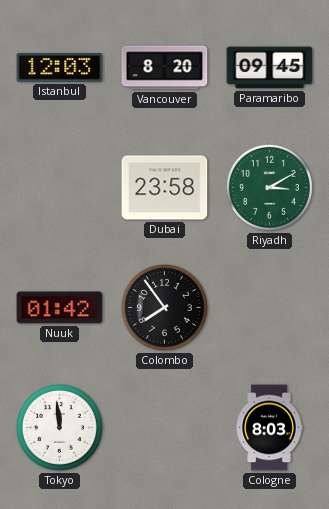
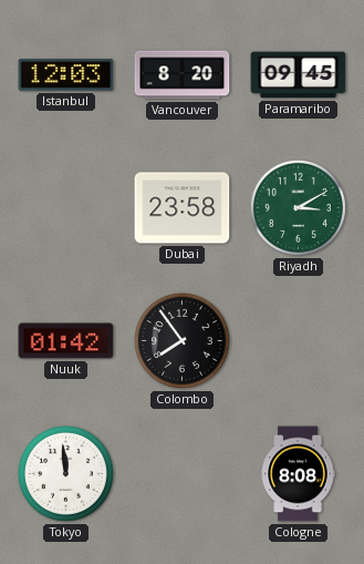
Cologne: 8:03 -> 8:08
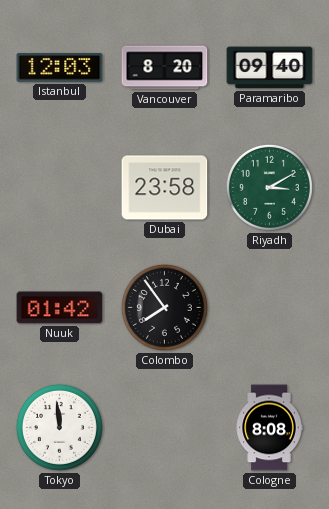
Paramaribo: 09:45 -> 09:40
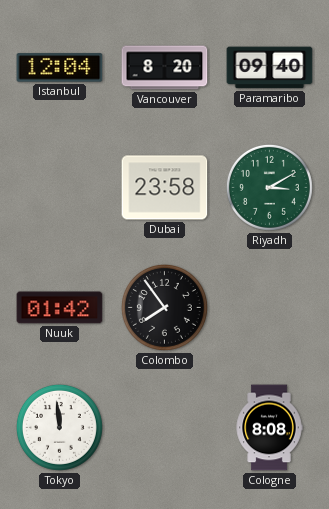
Istanbul: 12:03 -> 12:04
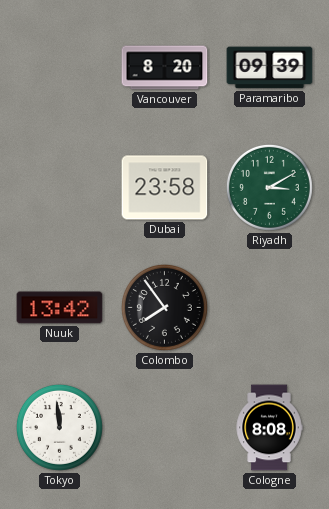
Istanbul: 12:04 -> none
Paramaribo: 09:40 -> 09:39
Nuuk: 01:42 -> 13:42
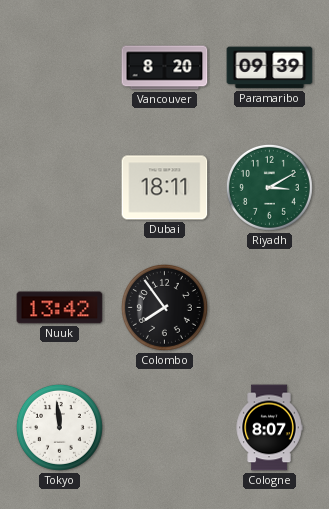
Dubai: 23:58 -> 18:11
Cologne: 8:08 -> 8:07
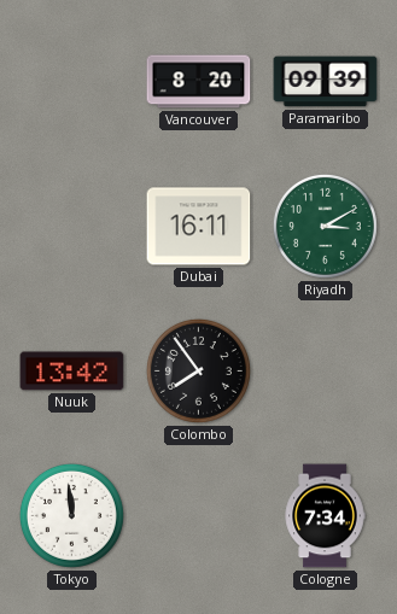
Dubai: 18:11 -> 16:11
Cologne: 8:07 -> 7:34
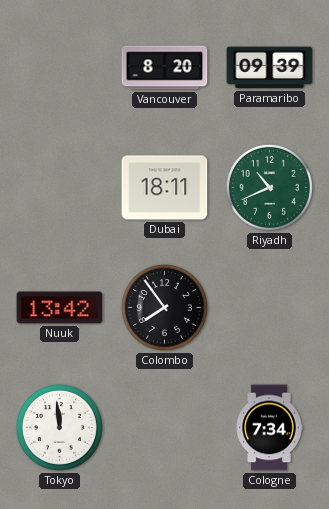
Dubai: 16:11 -> 18:11
Riyadh: 3:10 -> 10:41
